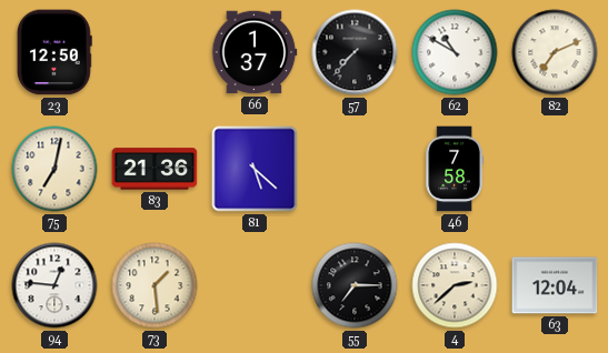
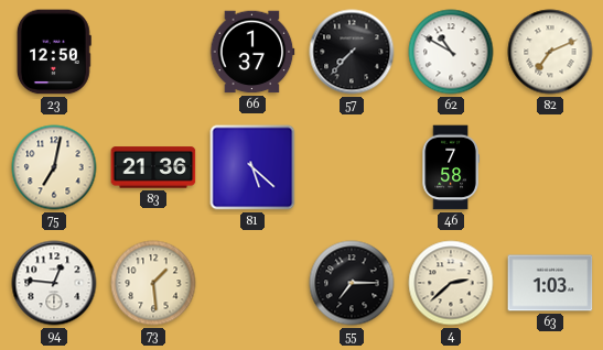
63: 12:04 -> 1:03
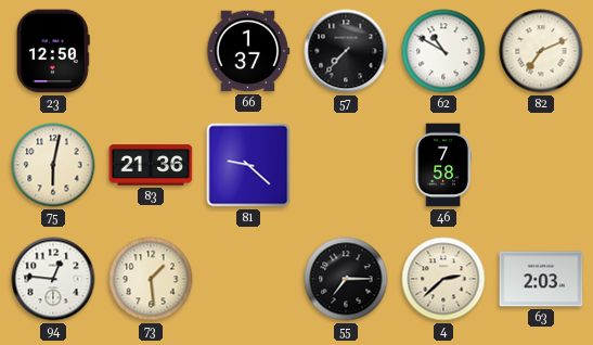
75: 7:02 -> 6:02
81: 5:22 -> 9:22
63: 1:03 -> 2:03
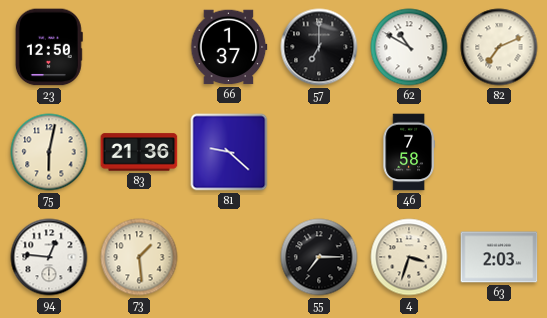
57: 7:37 -> 7:00
4: 2:38 -> 3:33
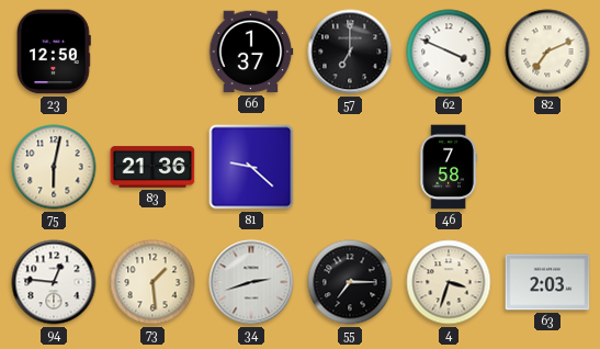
62: 10:50 -> 3:49
34: none -> 2:42
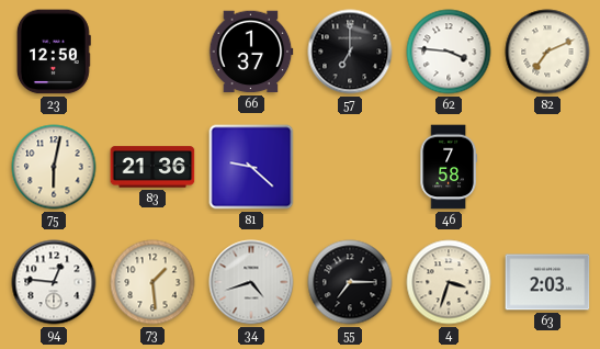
62: 3:49 -> 3:46
34: 2:42 -> 4:42
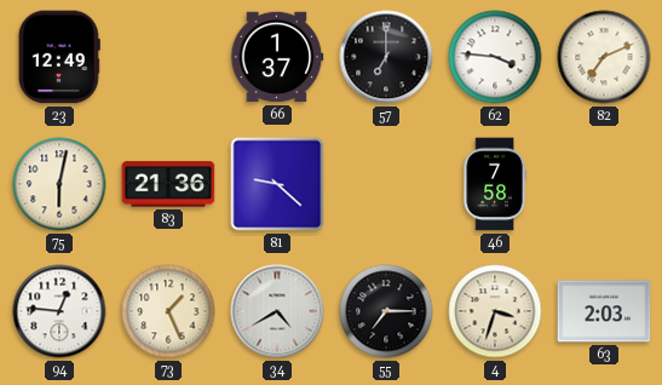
23: 12:50 -> 12:49
73: 1:29 -> 1:26
34: 4:42 -> 4:40
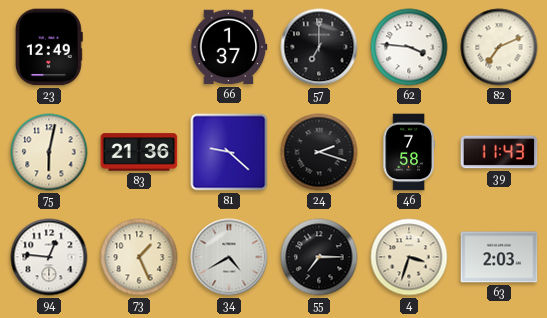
24: none -> 2:18
39: none -> 11:43
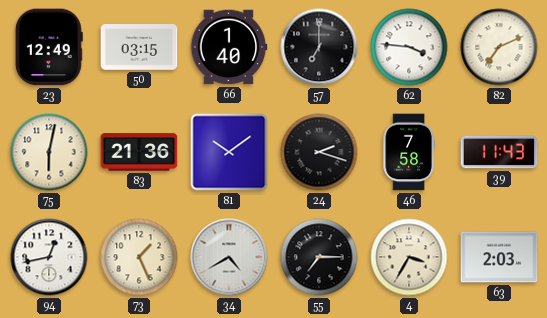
50: none -> 03:15
66: 1:37 -> 1:40
81: 9:22 -> 10:09
94: 12:46 -> 12:43
4: 3:33 -> 3:35
